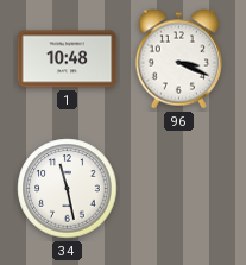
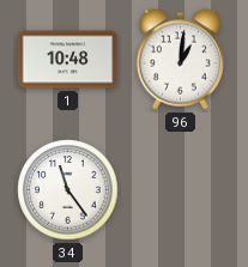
96: 3:19 -> 1:01
34: 11:28 -> 11:24
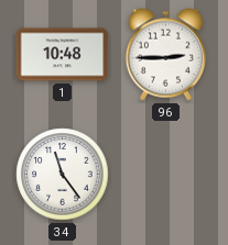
96: 1:01 -> 2:45
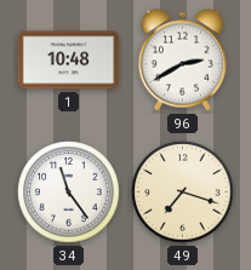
96: 2:45 -> 2:40
49: none -> 7:18
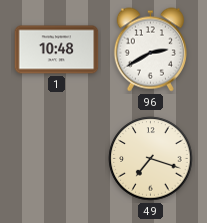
34: 11:24 -> none
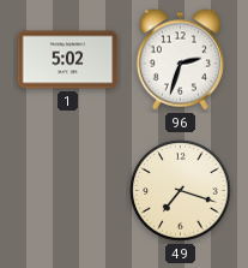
1: 10:48 -> 5:02
96: 2:40 -> 2:33
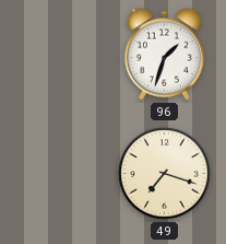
1: 5:02 -> none
96: 2:33 -> 1:33
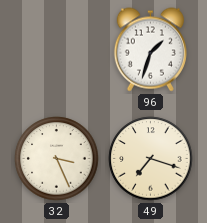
32: none -> 3:26
